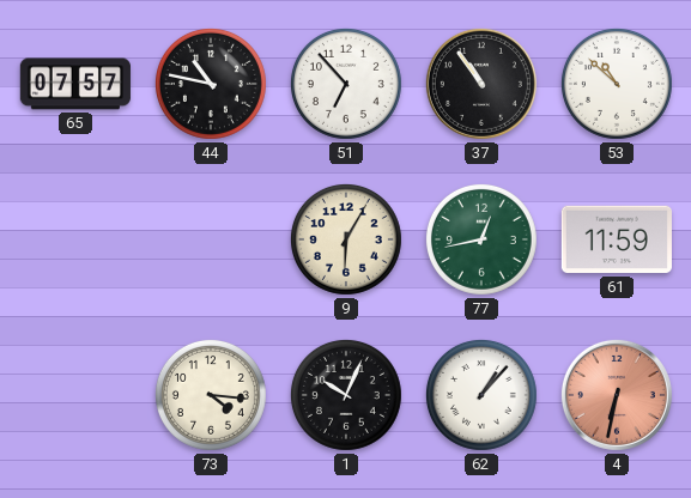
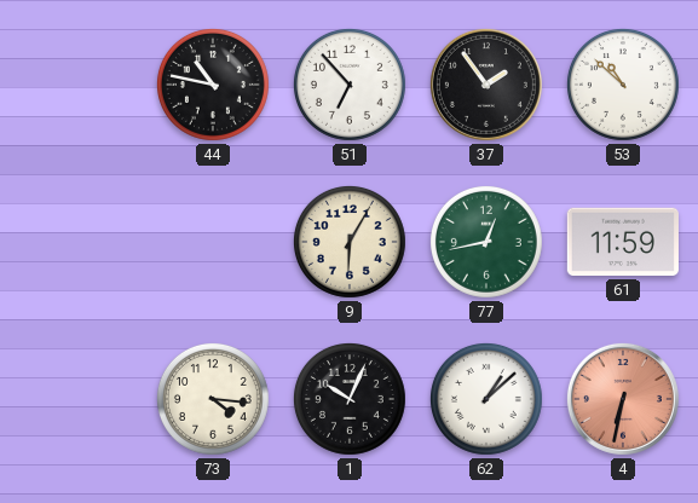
65: 07:57 -> none
37: 10:54 -> 1:54
62: 1:07 -> 1:08
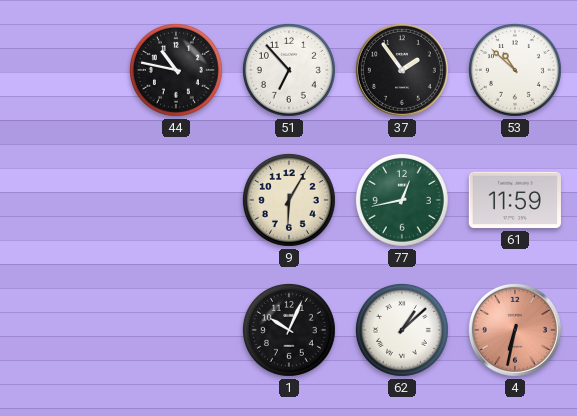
73: 4:16 -> none
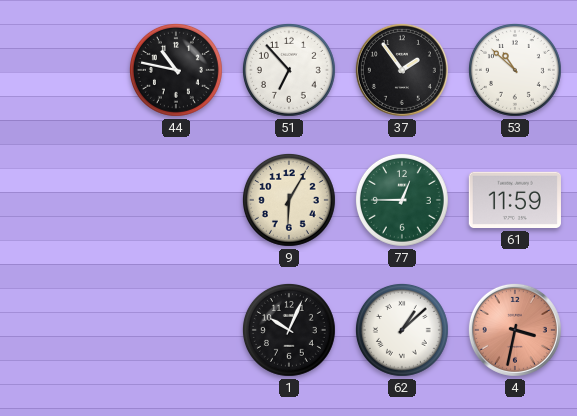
77: 12:43 -> 12:45
4: 6:32 -> 3:32
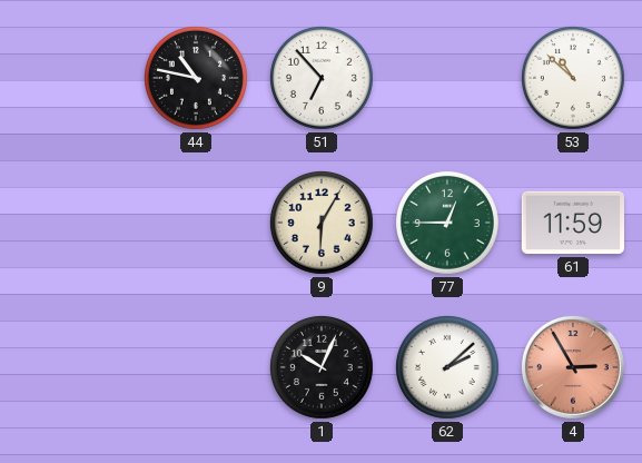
37: 1:54 -> none
62: 1:08 -> 2:08
4: 3:32 -> 2:55
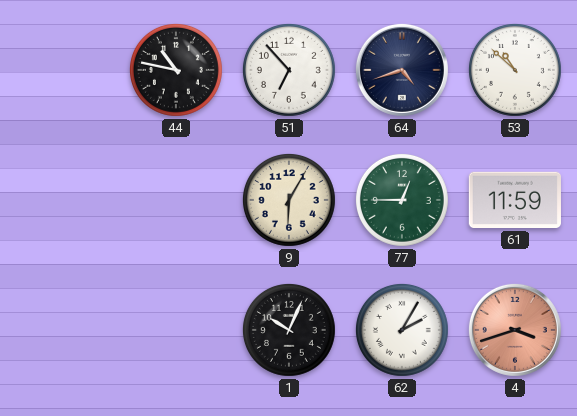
64: none -> 4:42
62: 2:08 -> 2:05
4: 2:55 -> 3:42
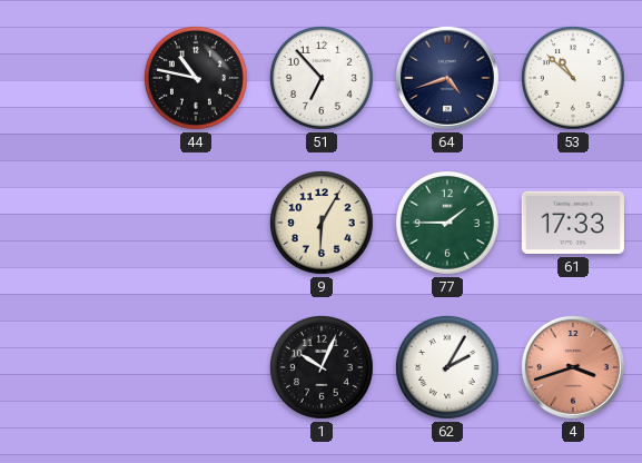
77: 12:45 -> 1:45
61: 11:59 -> 17:33
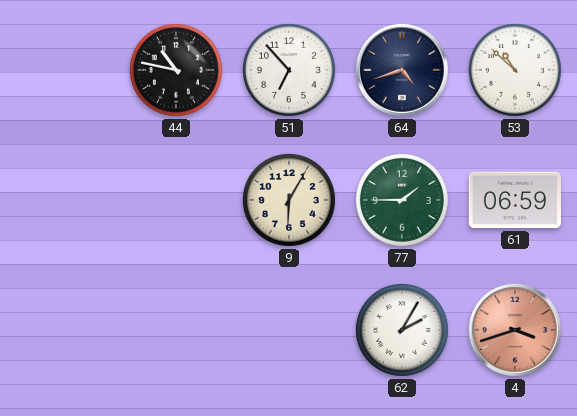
61: 17:33 -> 06:59
1: 10:04 -> none
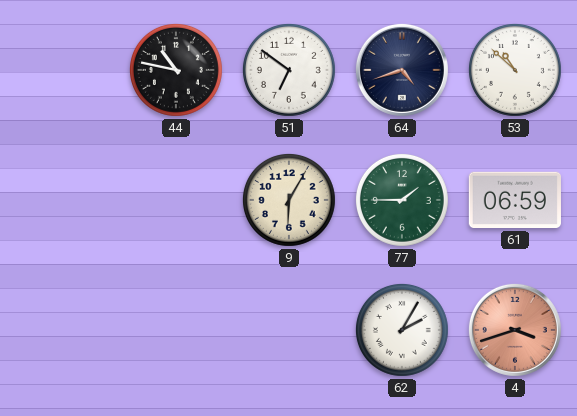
51: 6:53 -> 6:51
